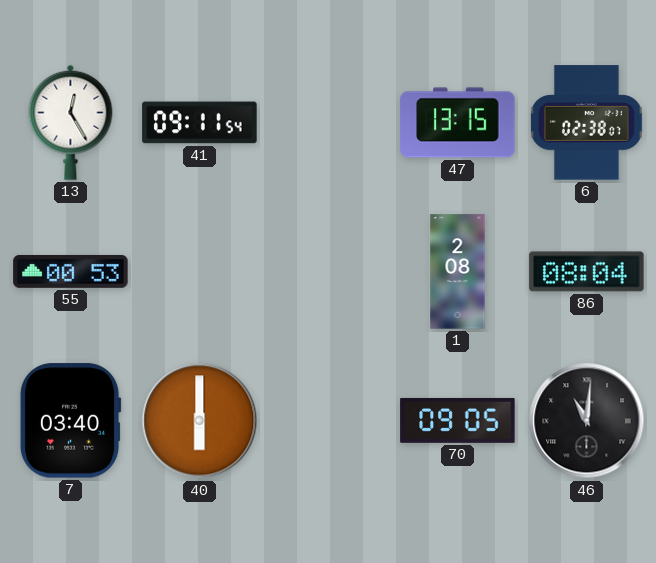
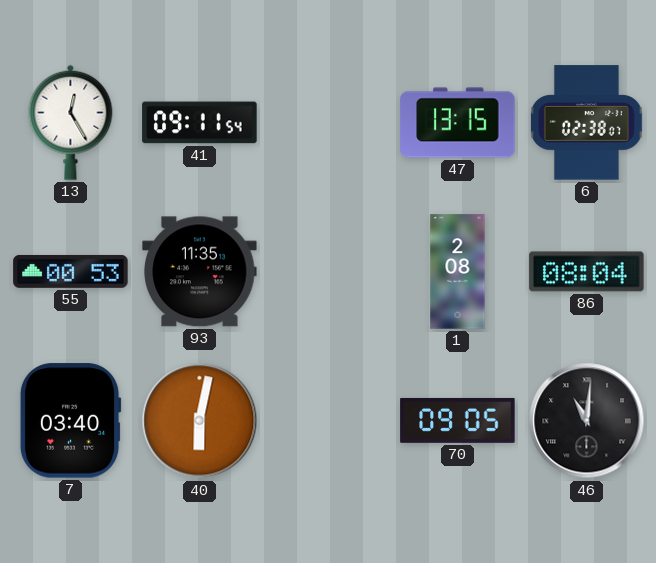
93: none -> 11:35
40: 6:00 -> 6:02
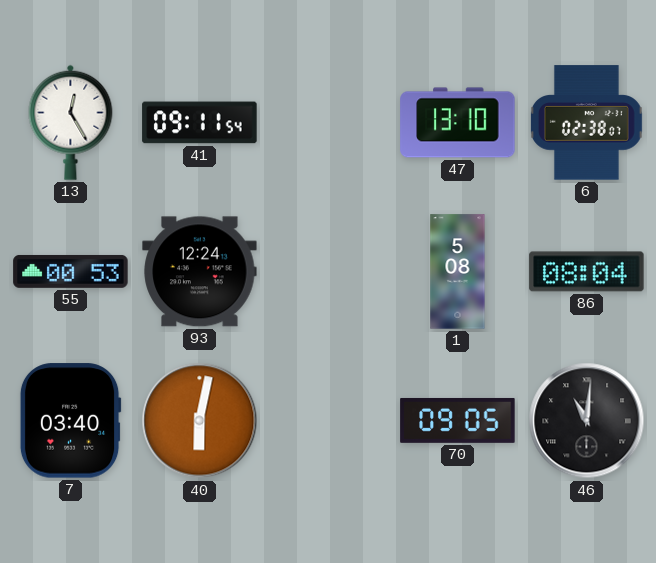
47: 13:15 -> 13:10
93: 11:35 -> 12:24
1: 2:08 -> 5:08
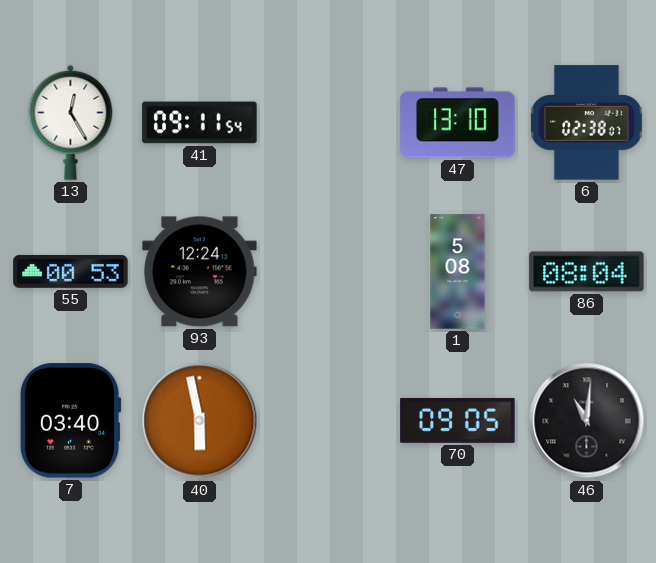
40: 6:02 -> 5:58
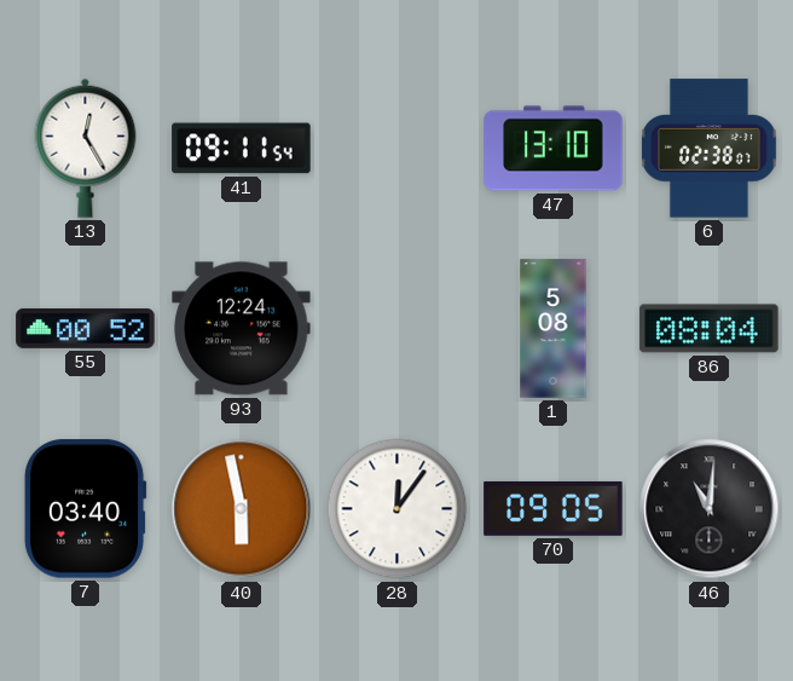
55: 00:53 -> 00:52
28: none -> 12:06
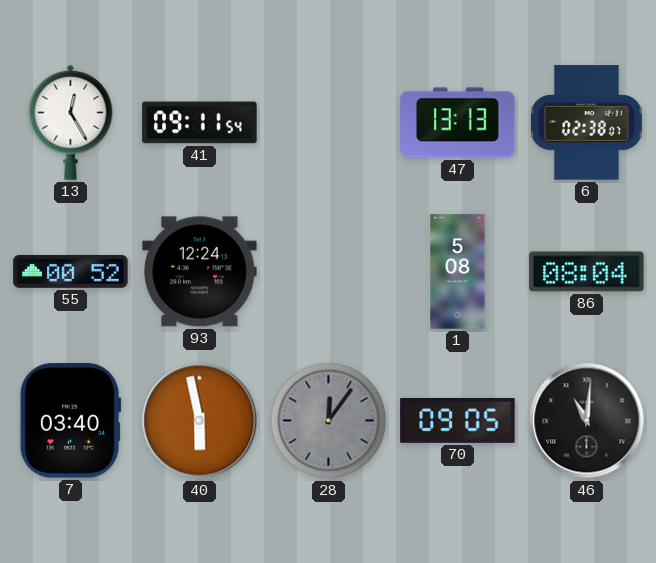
47: 13:10 -> 13:13
28 dial: white -> grey
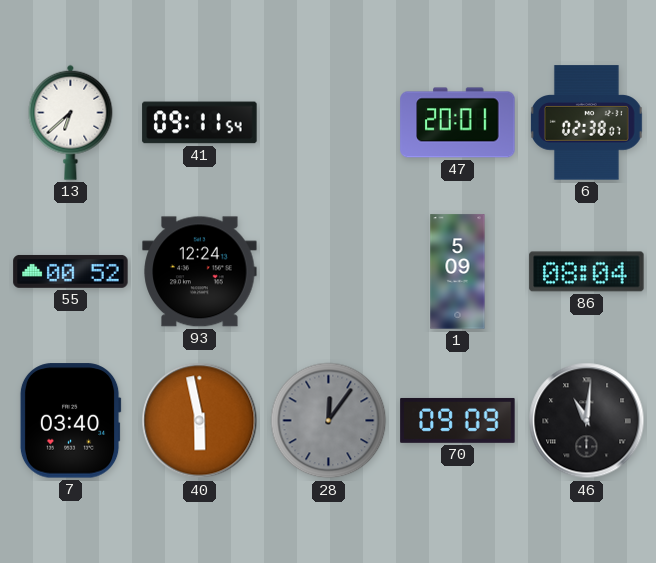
13: 12:25 -> 6:38
47: 13:13 -> 20:01
1: 5:08 -> 5:09
70: 09:05 -> 09:09
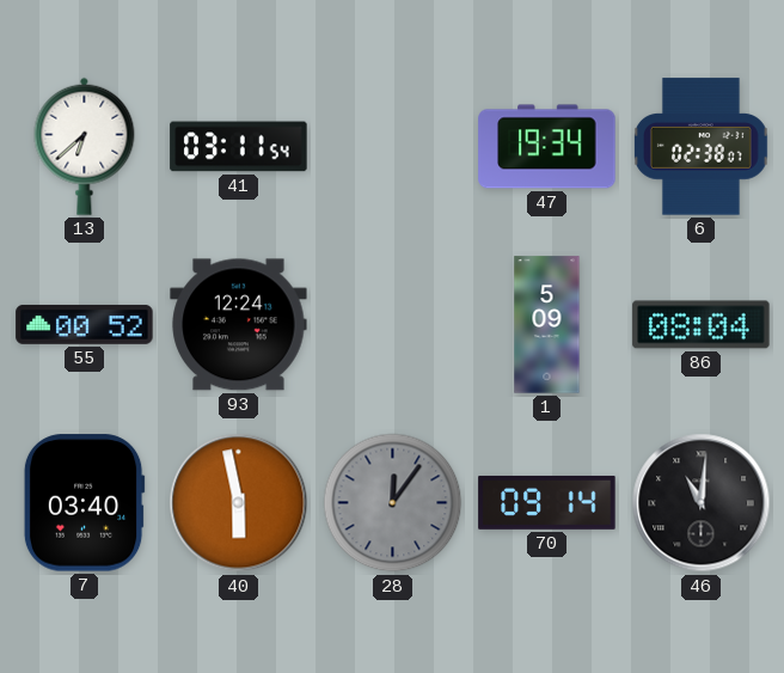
41: 09:11 -> 03:11
47: 20:01 -> 19:34
70: 09:09 -> 09:14
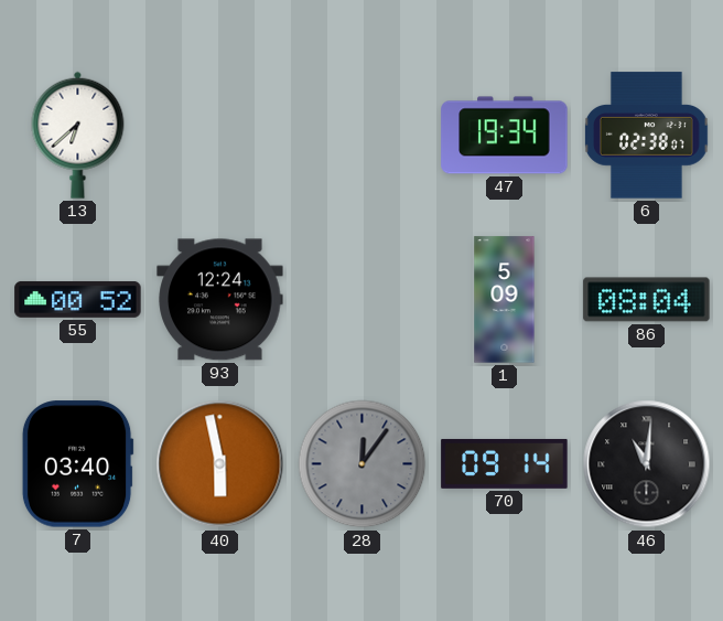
41: 03:11 -> none
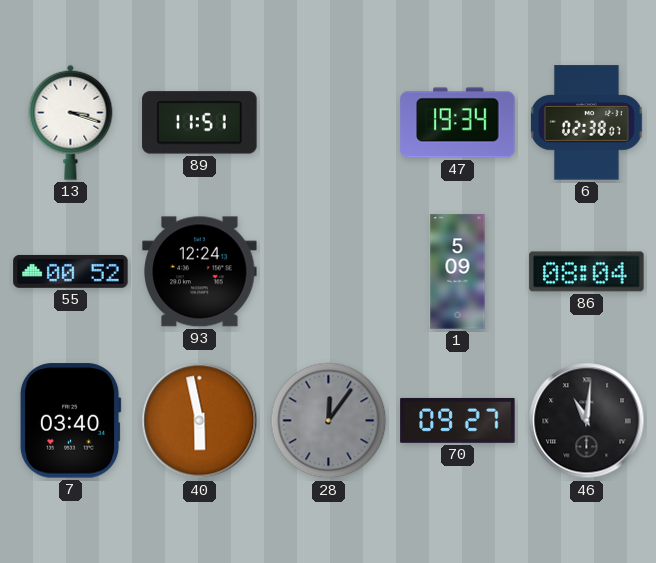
13: 6:38 -> 3:18
89: none -> 11:51
70: 09:14 -> 09:27
